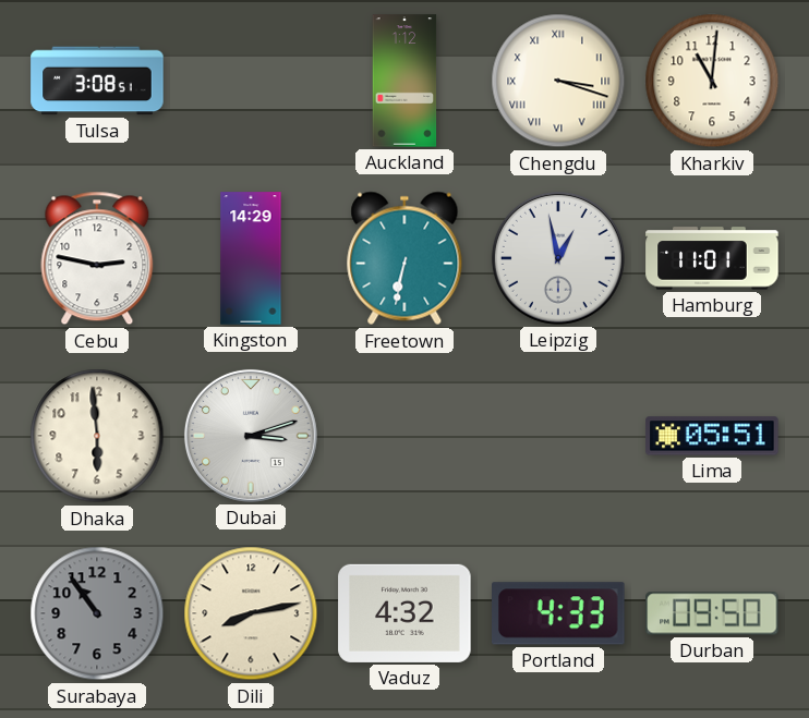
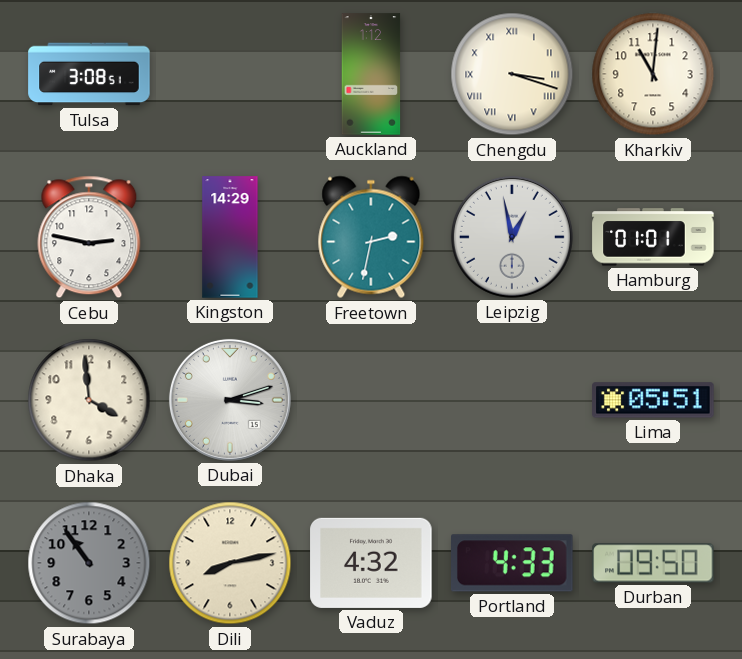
Freetown: 6:32 -> 2:32
Hamburg: 11:01 -> 01:01
Dhaka: 5:59 -> 3:59
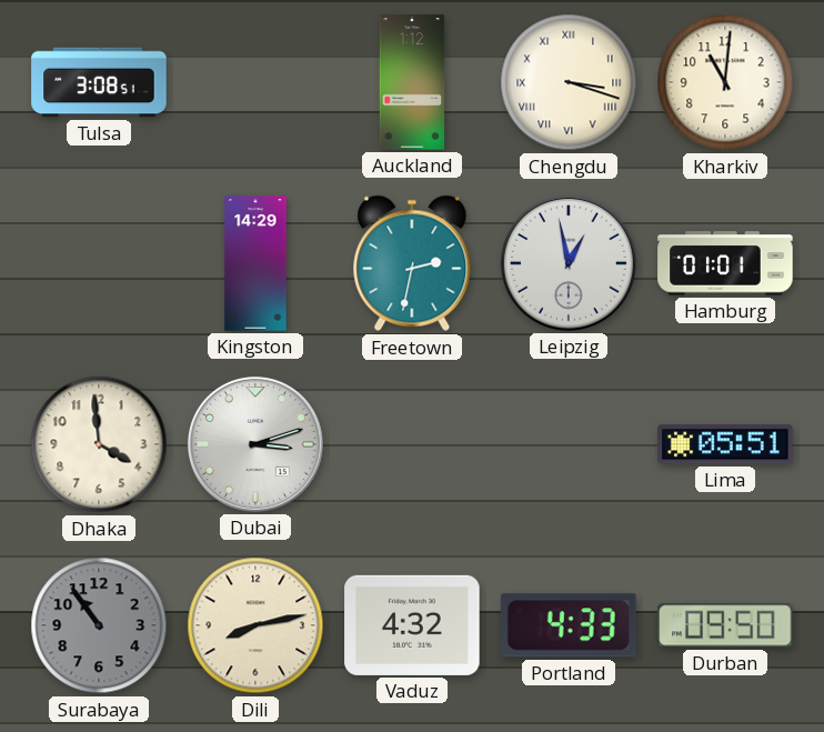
Cebu: 2:47 -> none
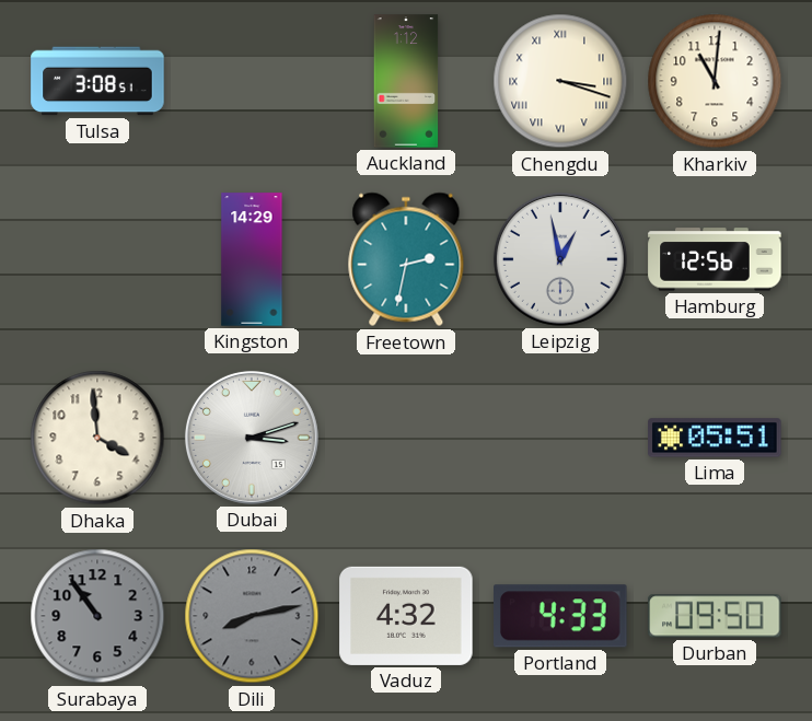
Hamburg: 01:01 -> 12:56
Dili dial: cream -> grey
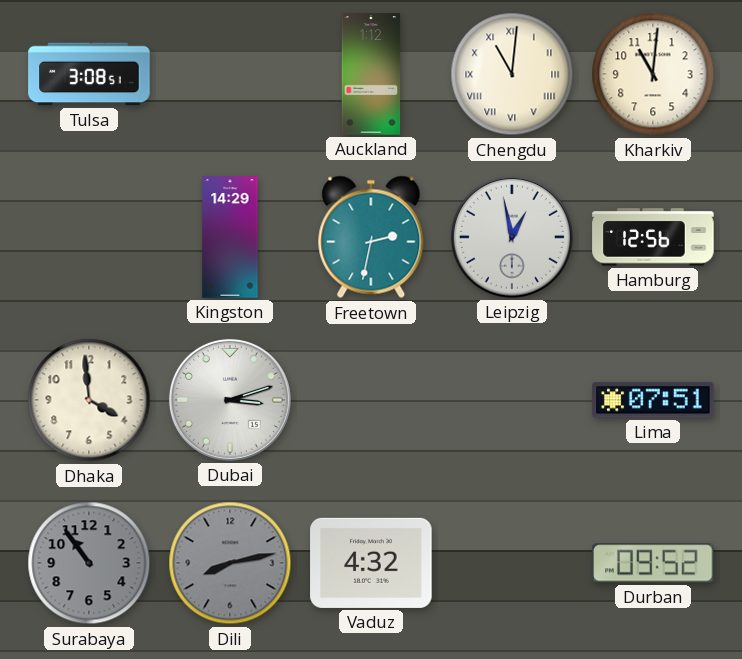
Chengdu: 3:18 -> 11:01
Lima: 05:51 -> 07:51
Portland: 4:33 -> none
Durban: 09:50 -> 09:52
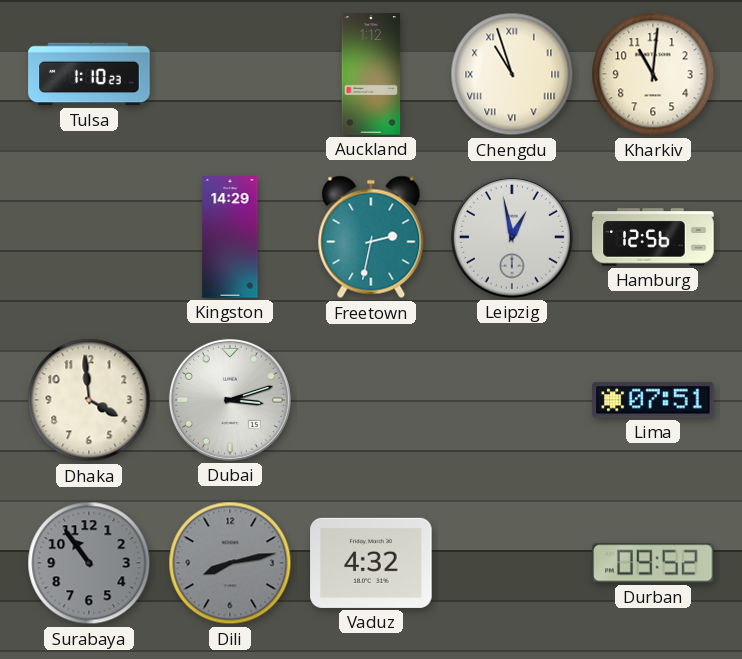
Tulsa: 3:08 -> 1:10
Chengdu: 11:01 -> 10:57
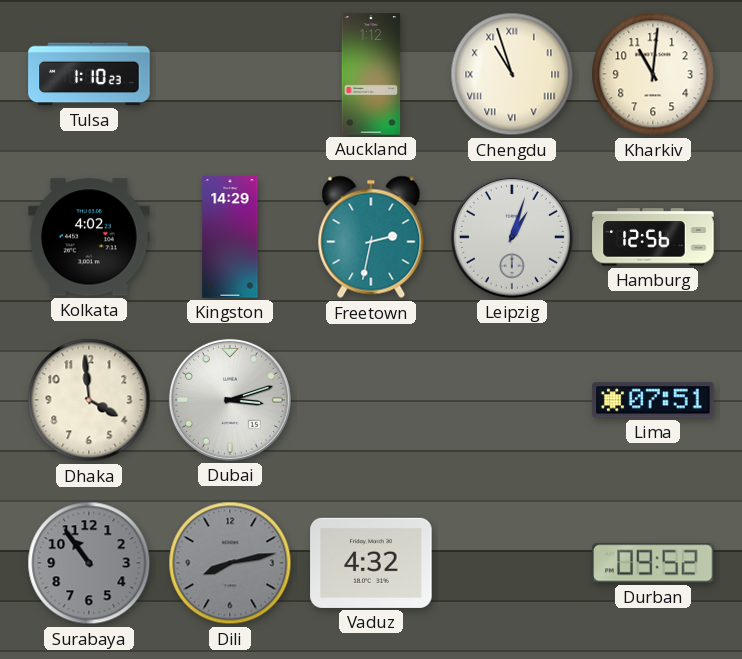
Kolkata: none -> 4:02
Leipzig: 12:58 -> 1:03
